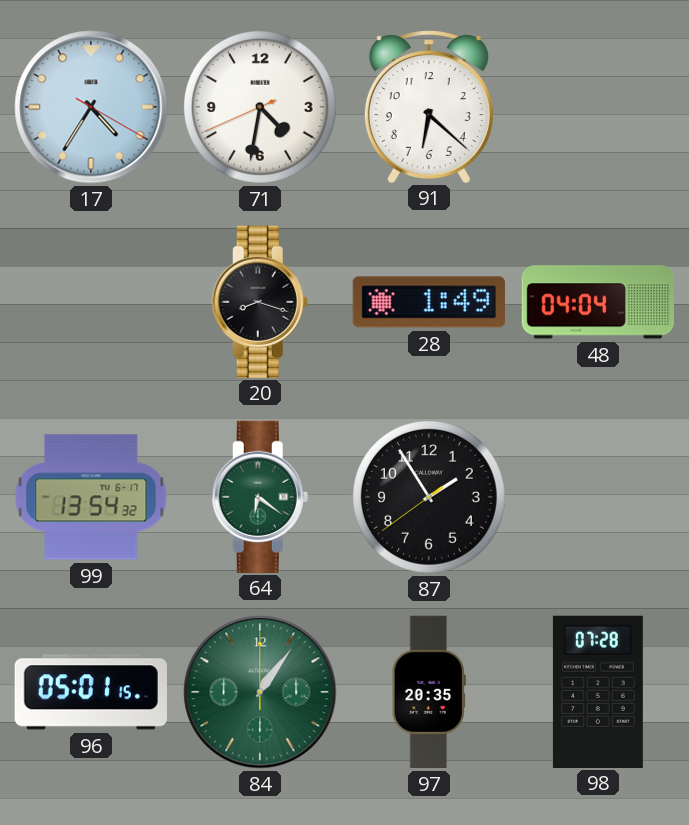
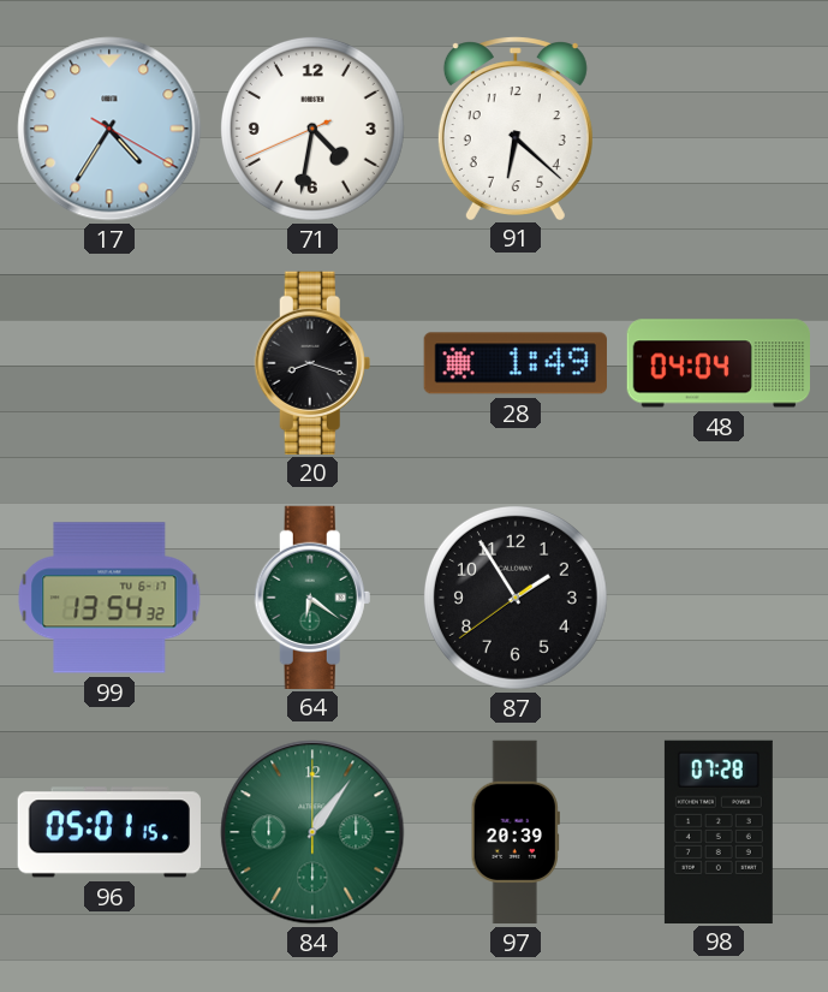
97: 20:35 -> 20:39
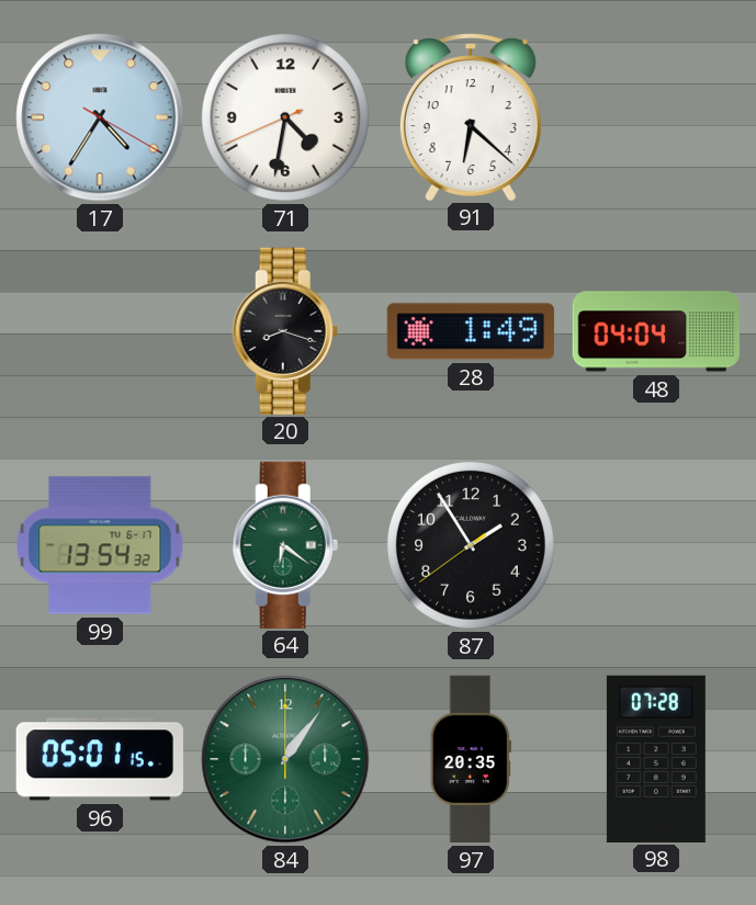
97: 20:39 -> 20:35
